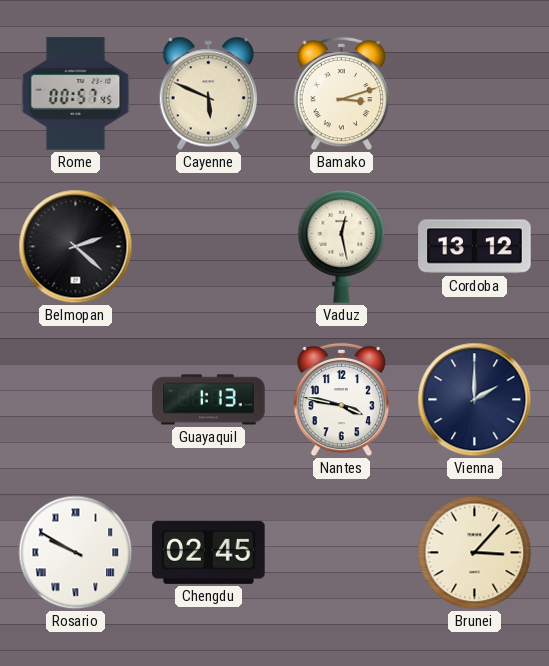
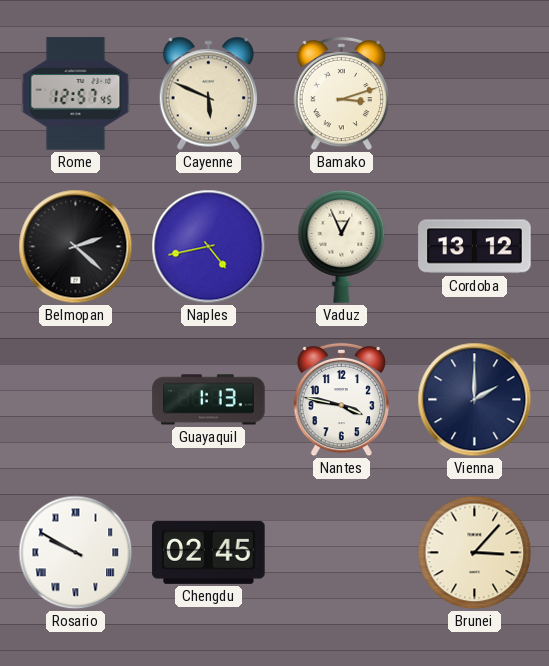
Rome: 00:57 -> 12:57
Naples: none -> 4:43
Vaduz: 12:28 -> 12:56
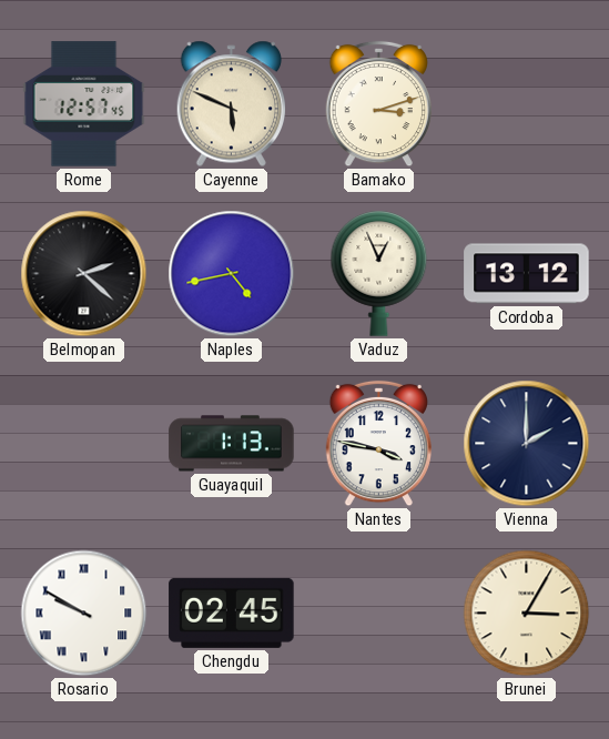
Brunei: 3:07 -> 3:05
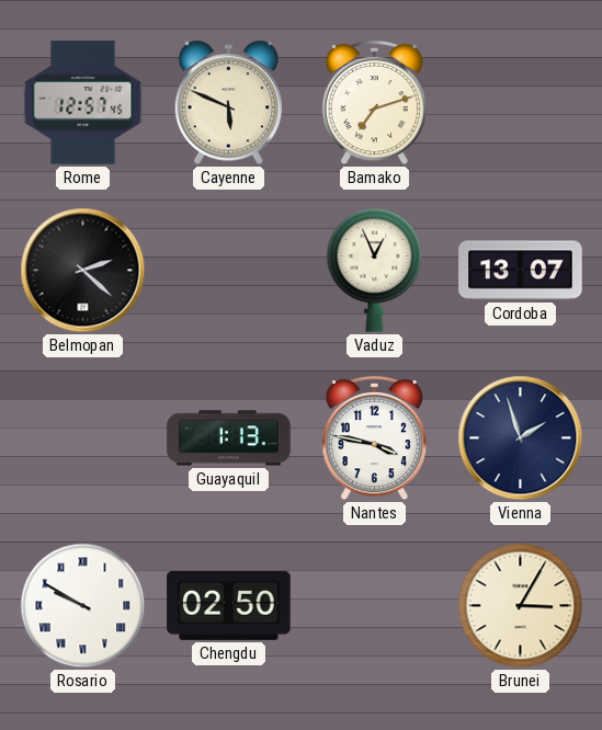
Bamako: 3:12 -> 7:12
Naples: 4:43 -> none
Cordoba: 13:12 -> 13:07
Vienna: 2:00 -> 1:57
Chengdu: 02:45 -> 02:50
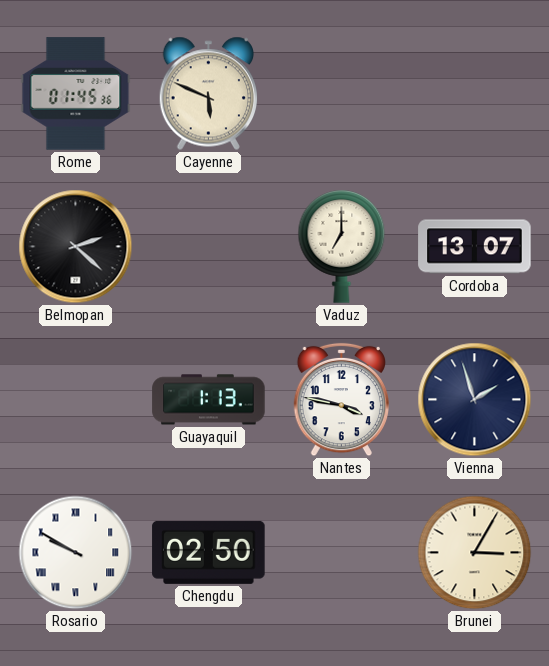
Rome: 12:57 -> 01:45
Bamako: 7:12 -> none
Vaduz: 12:56 -> 7:00
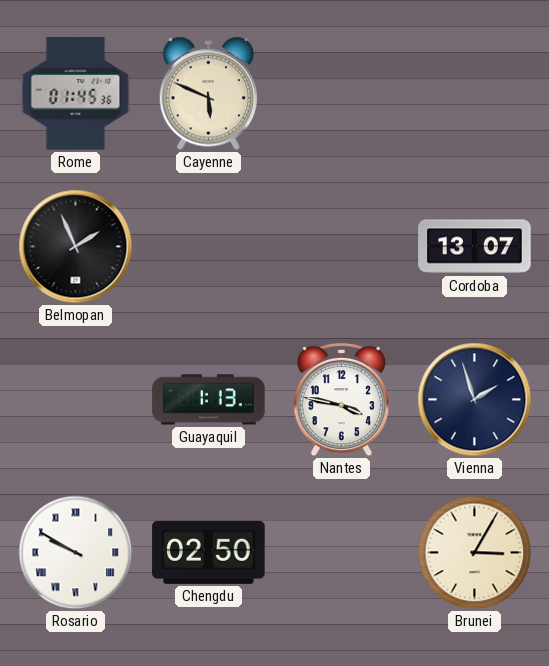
Belmopan: 2:22 -> 1:56
Vaduz: 7:00 -> none
